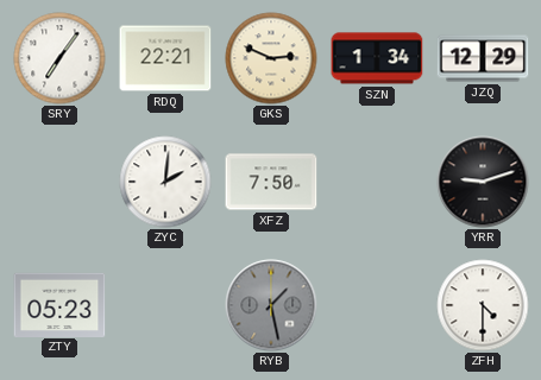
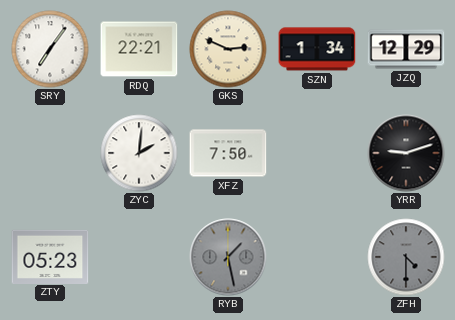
ZFH dial: white -> grey
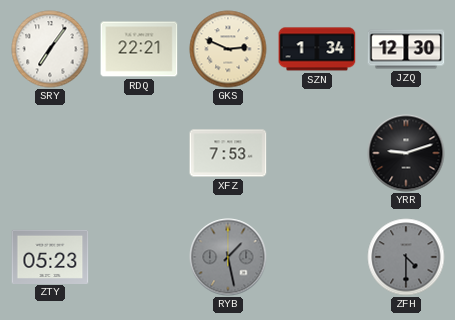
JZQ: 12:29 -> 12:30
ZYC: 2:01 -> none
XFZ: 7:50 -> 7:53
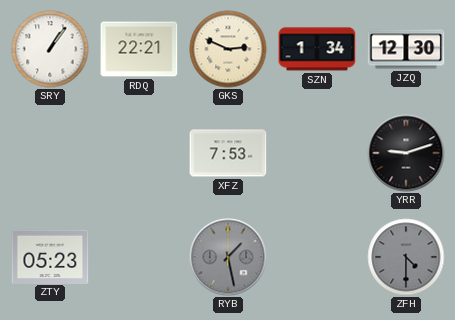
SRY: 7:06 -> 1:06
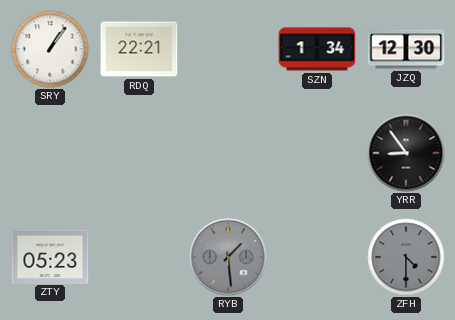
GKS: 2:49 -> none
XFZ: 7:53 -> none
YRR: 9:12 -> 8:54
RYB: 1:28 -> 1:29
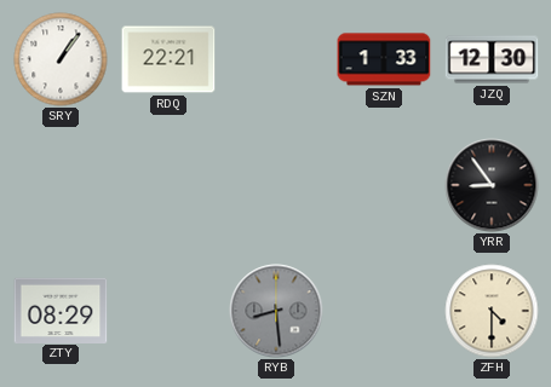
SZN: 1:34 -> 1:33
ZTY: 05:23 -> 08:29
RYB: 1:29 -> 8:29
ZFH dial: grey -> cream
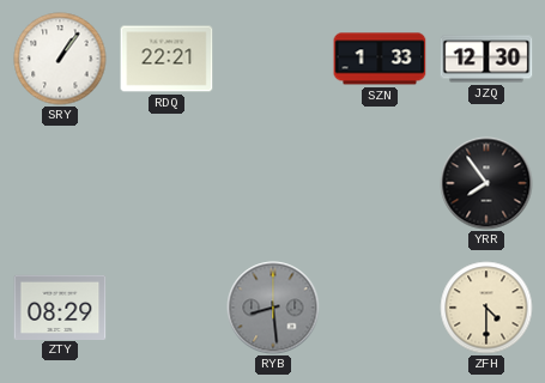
YRR: 8:54 -> 7:54
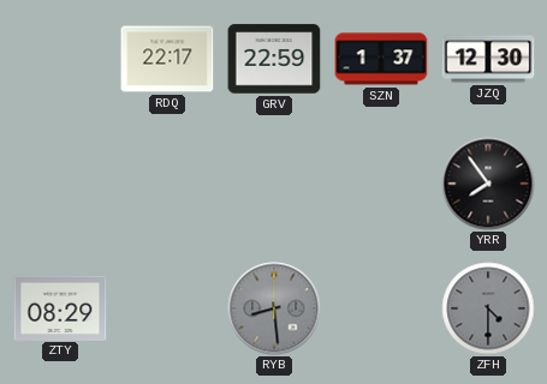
SRY: 1:06 -> none
RDQ: 22:21 -> 22:17
GRV: none -> 22:59
SZN: 1:33 -> 1:37
ZFH dial: cream -> grey
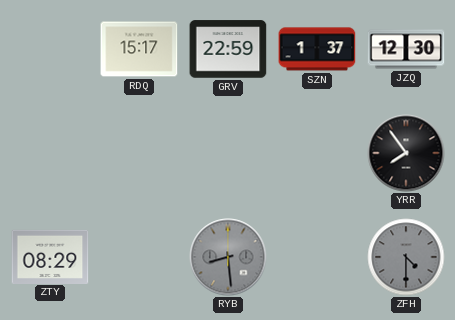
RDQ: 22:17 -> 15:17
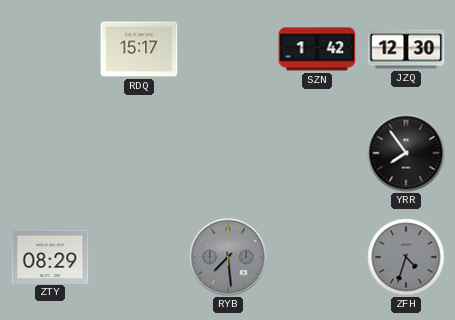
GRV: 22:59 -> none
SZN: 1:37 -> 1:42
RYB: 8:29 -> 7:29
ZFH: 4:30 -> 4:33
